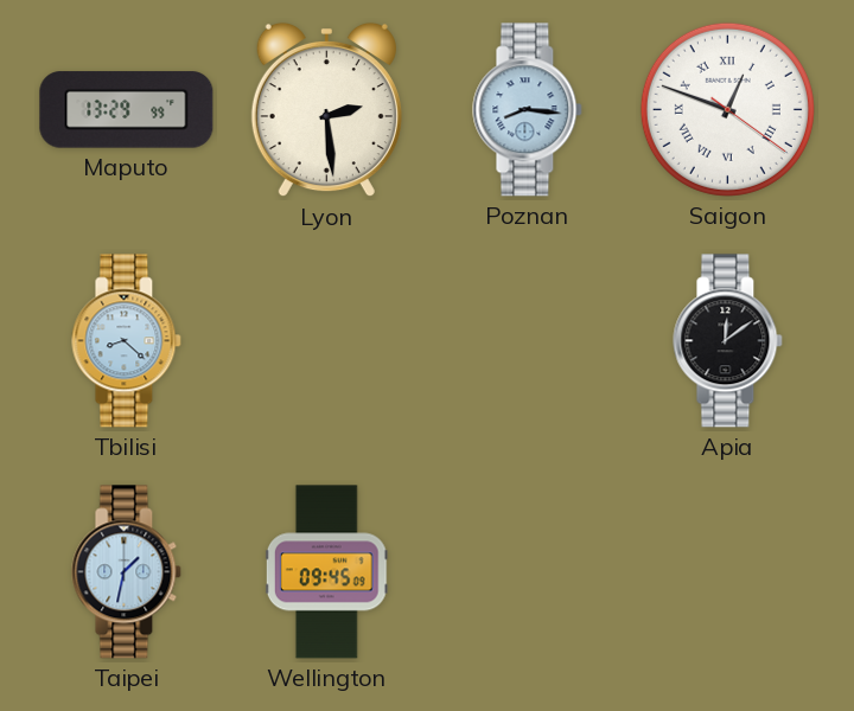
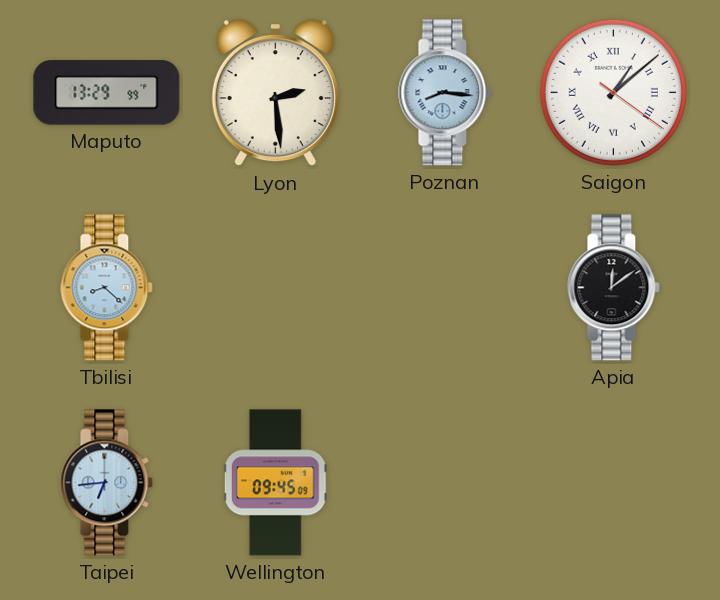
Saigon: 12:48 -> 1:08
Taipei: 1:32 -> 6:44
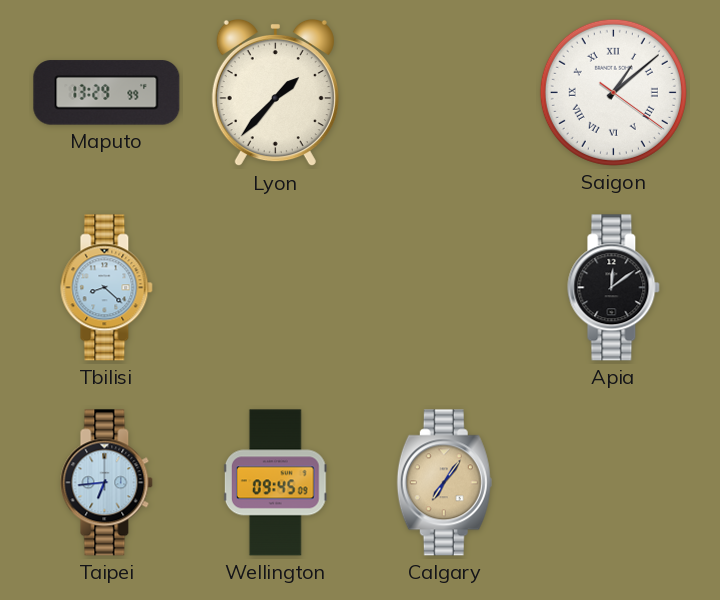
Lyon: 2:29 -> 1:37
Poznan: 8:16 -> none
Calgary: none -> 7:06
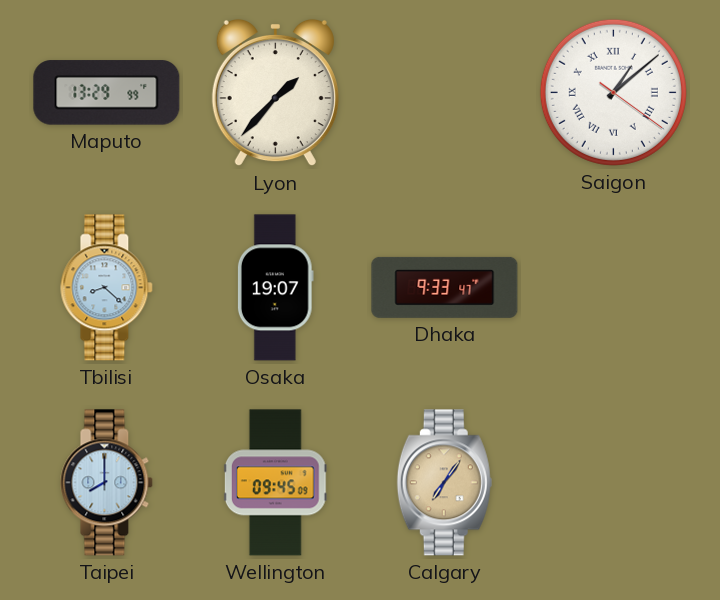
Osaka: none -> 19:07
Dhaka: none -> 9:33
Apia: 12:09 -> none
Taipei: 6:44 -> 8:00
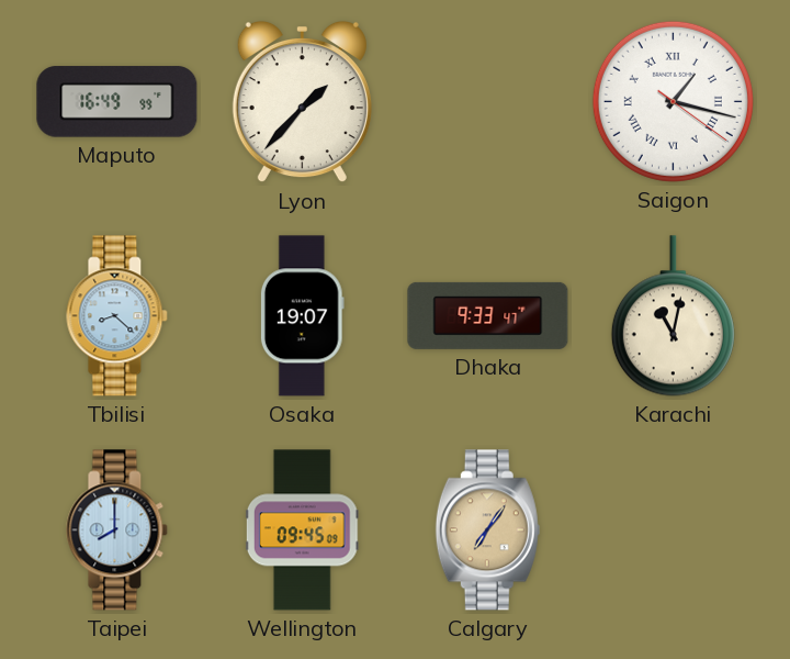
Maputo: 13:29 -> 16:49
Saigon: 1:08 -> 1:17
Karachi: none -> 11:02
